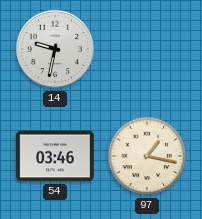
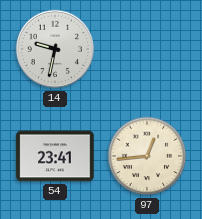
54: 03:46 -> 23:41
97: 1:17 -> 12:44
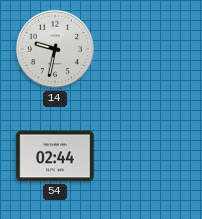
54: 23:41 -> 02:44
97: 12:44 -> none
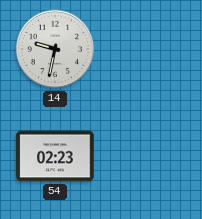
54: 02:44 -> 02:23
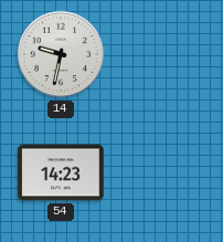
54: 02:23 -> 14:23
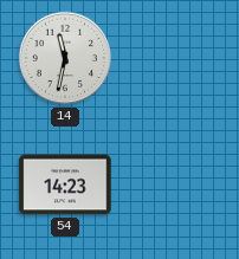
14: 9:32 -> 11:32
